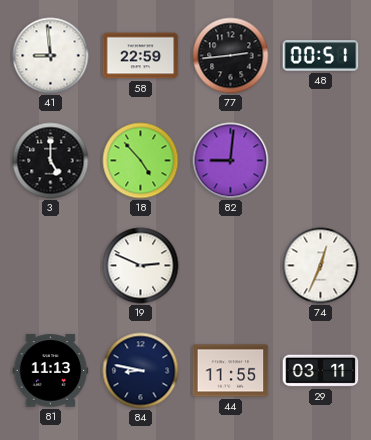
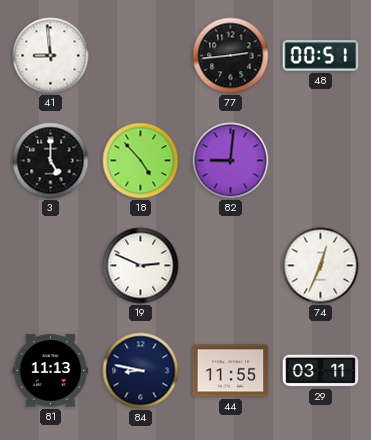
58: 22:59 -> none
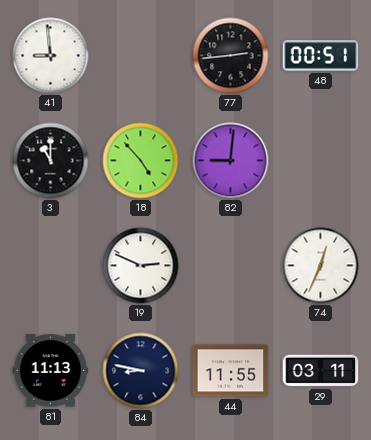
3: 5:00 -> 11:00
